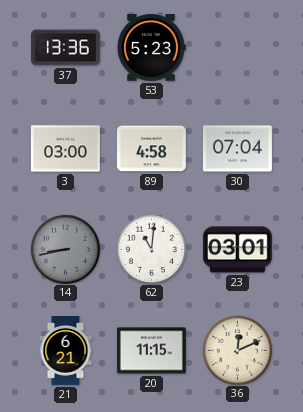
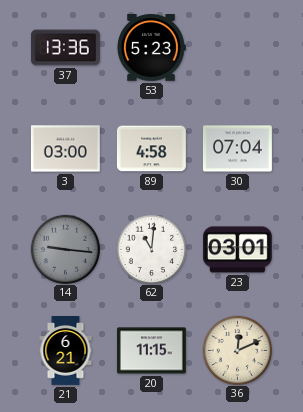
14: 8:43 -> 9:16
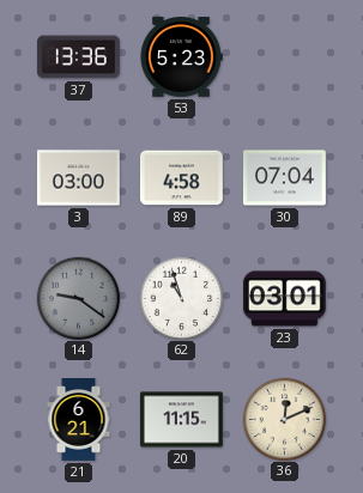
14: 9:16 -> 9:21
62: 11:01 -> 10:57
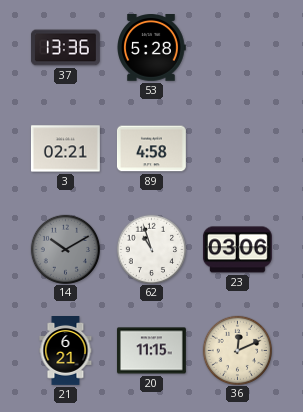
53: 5:23 -> 5:28
3: 03:00 -> 02:21
30: 07:04 -> none
14: 9:21 -> 10:10
23: 03:01 -> 03:06
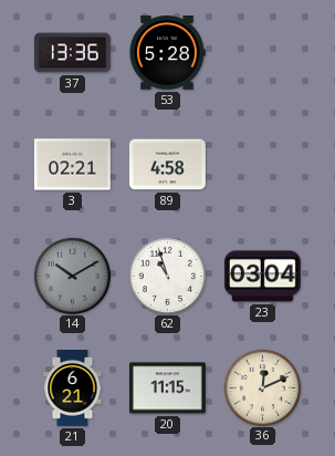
23: 03:06 -> 03:04
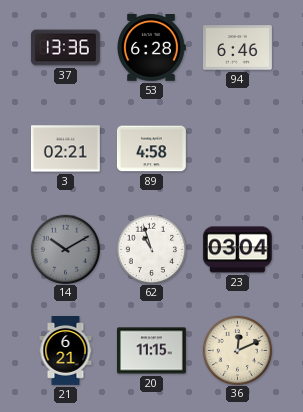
53: 5:28 -> 6:28
94: none -> 6:46
